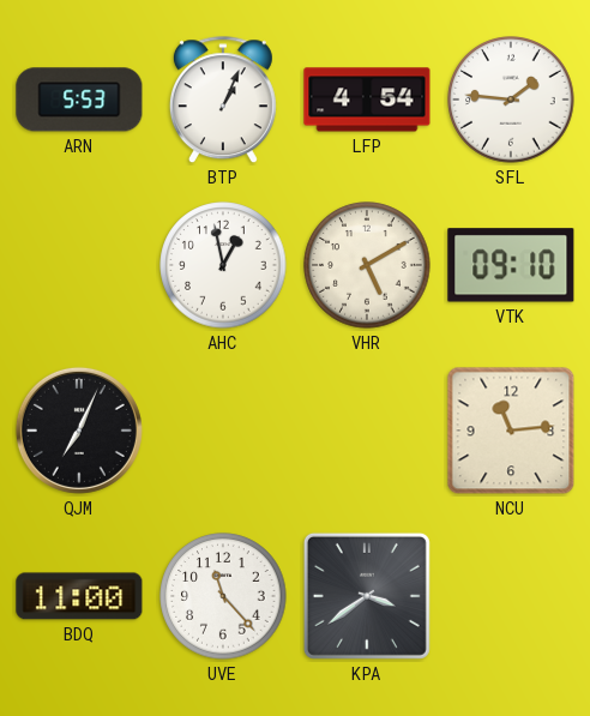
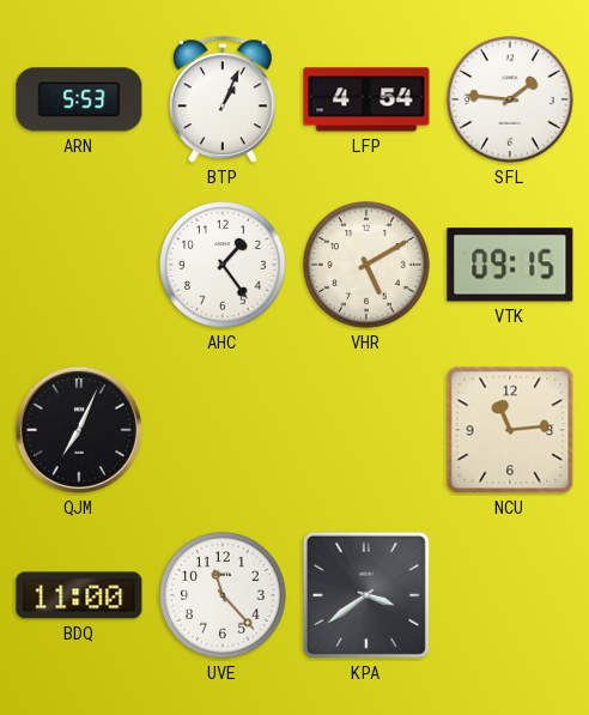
AHC: 12:58 -> 1:24
VTK: 09:10 -> 09:15
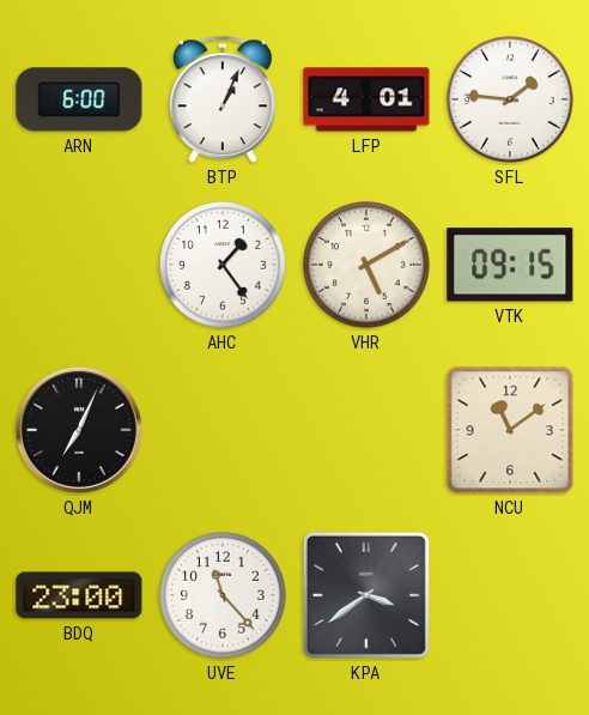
ARN: 5:53 -> 6:00
LFP: 4:54 -> 4:01
NCU: 11:14 -> 11:09
BDQ: 11:00 -> 23:00
